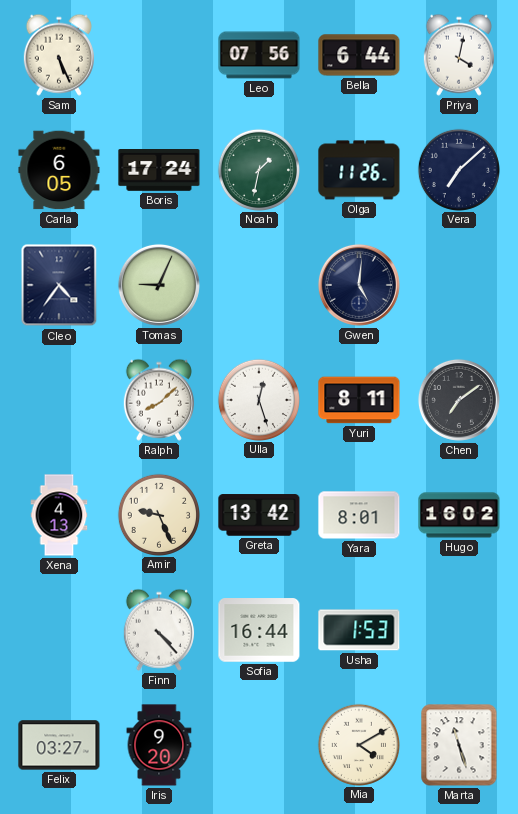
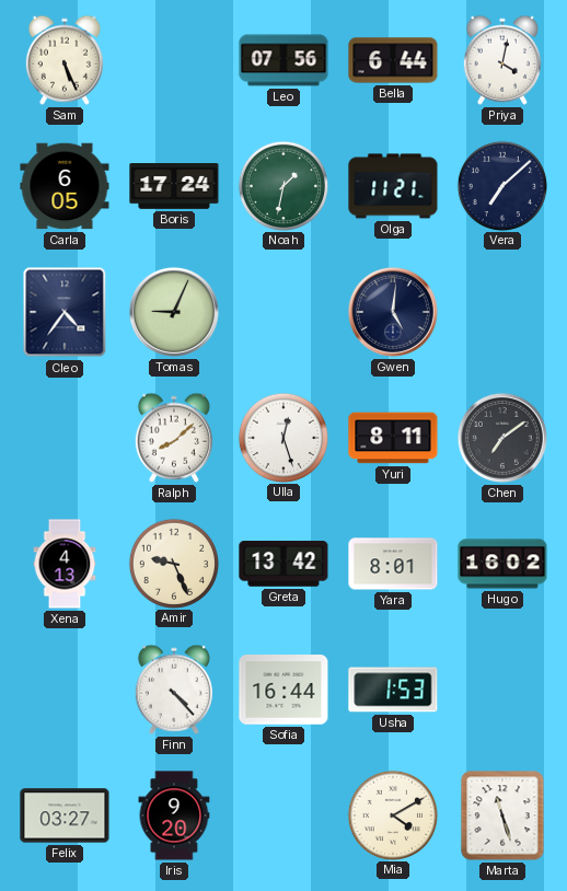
Olga: 11:26 -> 11:21
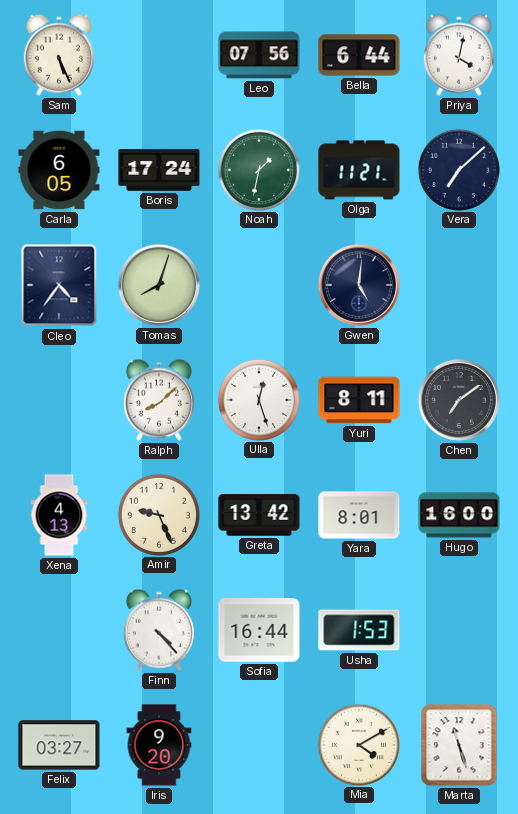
Tomas: 9:04 -> 8:03
Hugo: 16:02 -> 16:00
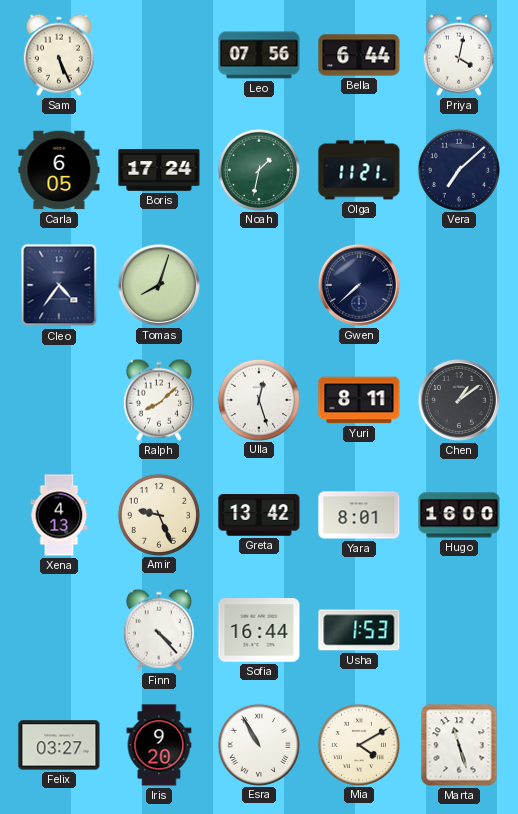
Gwen: 5:01 -> 7:38
Chen: 7:09 -> 1:09
Esra: none -> 10:55
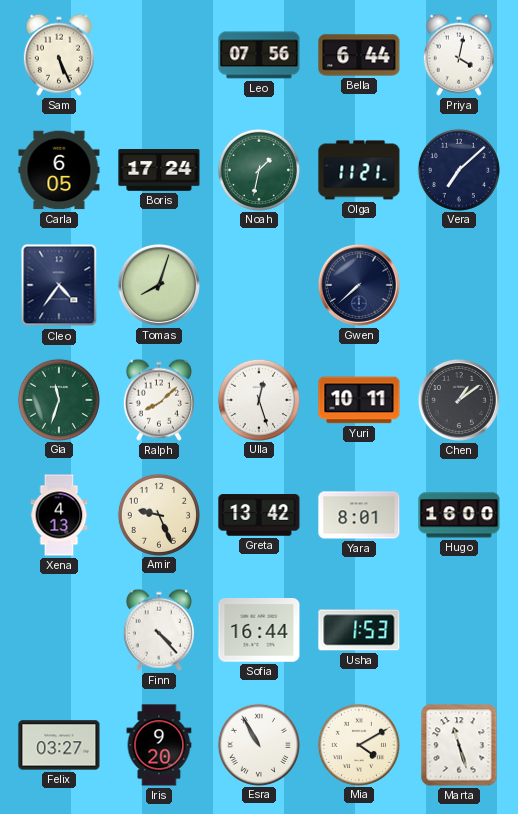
Gia: none -> 11:33
Yuri: 8:11 -> 10:11
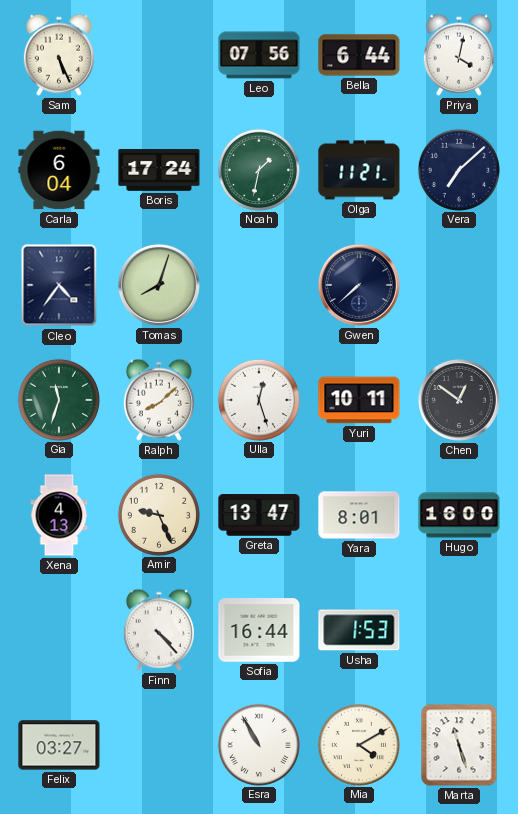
Carla: 6:05 -> 6:04
Chen: 1:09 -> 12:51
Greta: 13:42 -> 13:47
Iris: 9:20 -> none
